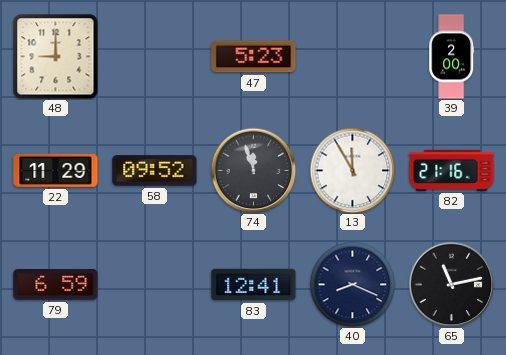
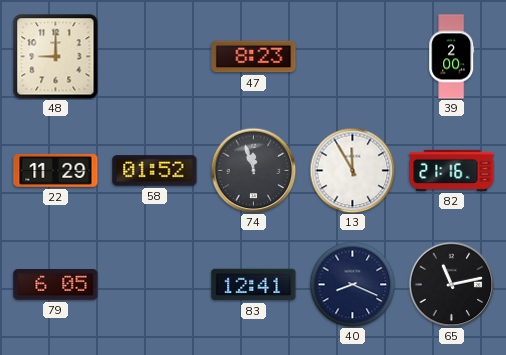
47: 5:23 -> 8:23
58: 09:52 -> 01:52
79: 6:59 -> 6:05
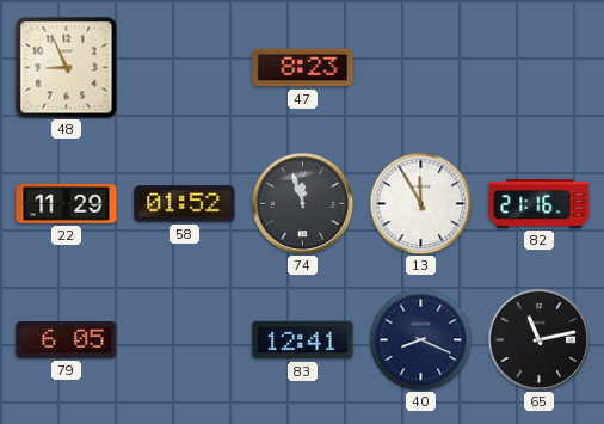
48: 9:00 -> 8:56
39: 2:00 -> none
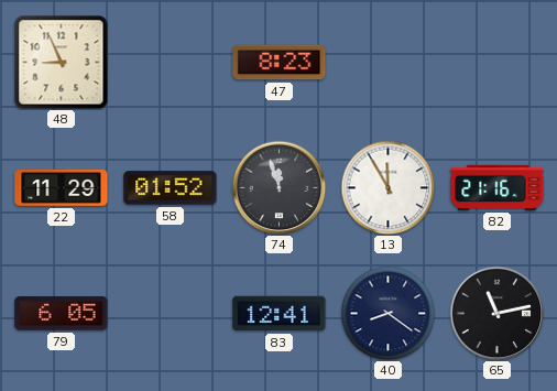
40: 8:19 -> 8:21
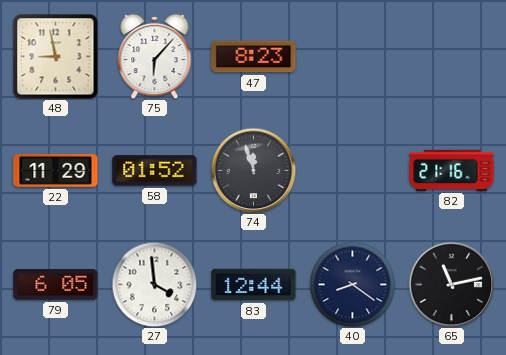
48: 8:56 -> 8:58
75: none -> 6:07
13: 11:55 -> none
27: none -> 3:59
83: 12:41 -> 12:44
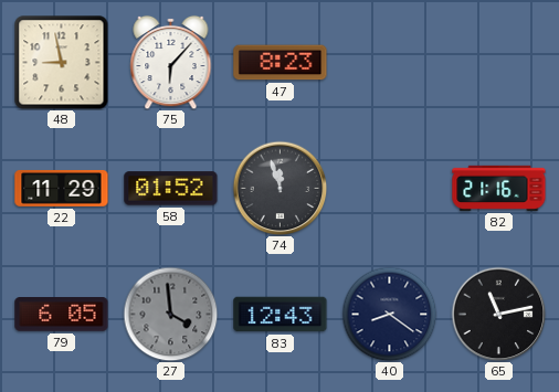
27 dial: white -> grey
83: 12:44 -> 12:43
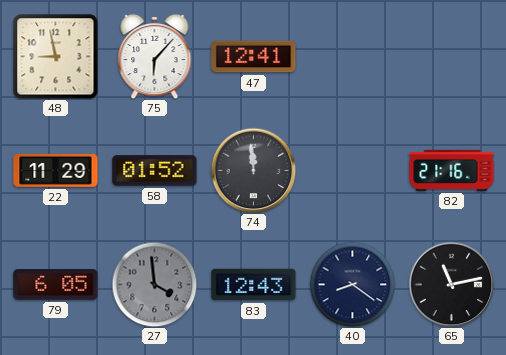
47: 8:23 -> 12:41
74: 11:57 -> 11:59
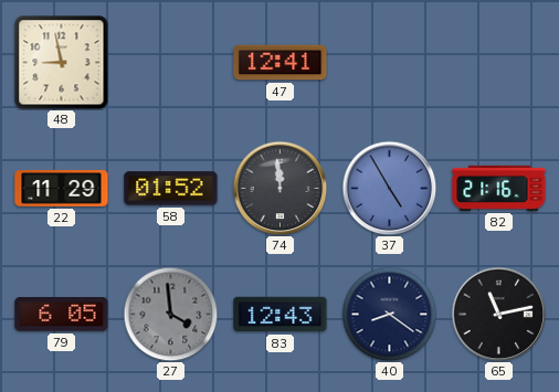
75: 6:07 -> none
37: none -> 4:55
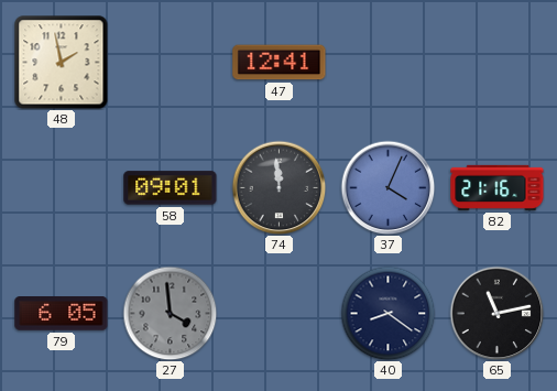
48: 8:58 -> 1:58
22: 11:29 -> none
58: 01:52 -> 09:01
37: 4:55 -> 4:04
83: 12:43 -> none
